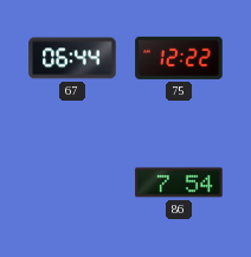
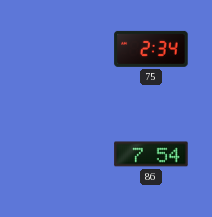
67: 06:44 -> none
75: 12:22 -> 2:34
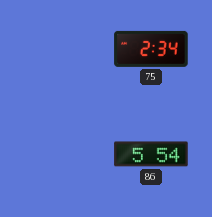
86: 7:54 -> 5:54
